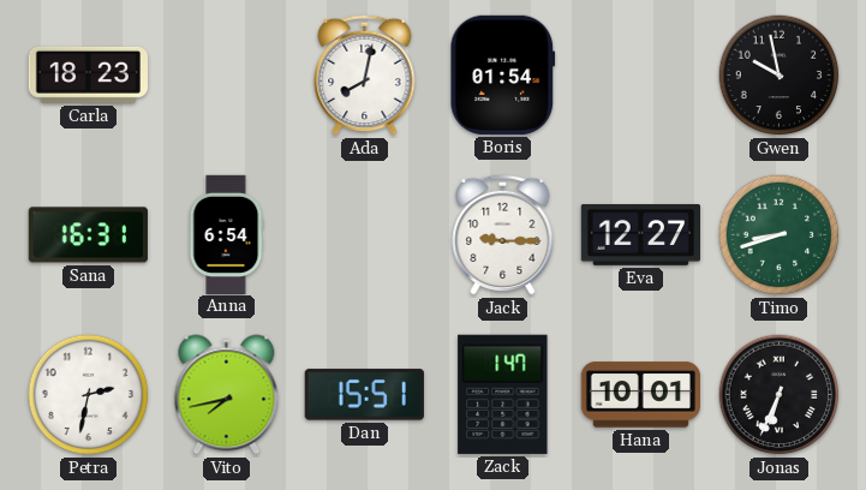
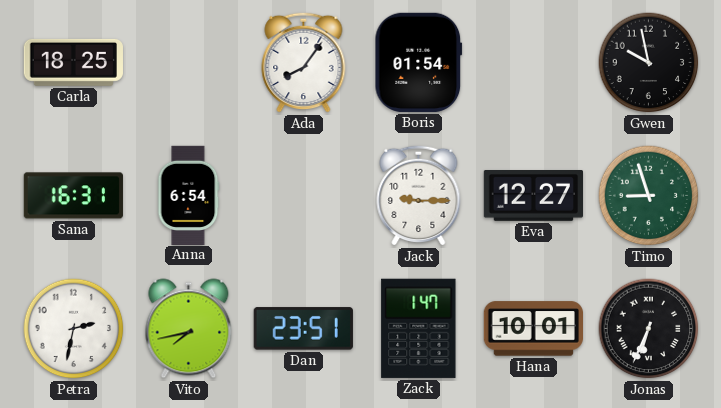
Carla: 18:23 -> 18:25
Ada: 8:02 -> 8:06
Timo: 8:42 -> 8:57
Dan: 15:51 -> 23:51
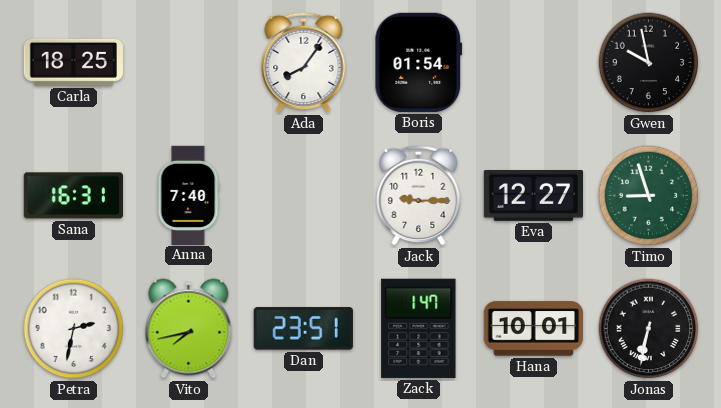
Anna: 6:54 -> 7:40
Jonas: 6:34 -> 6:32
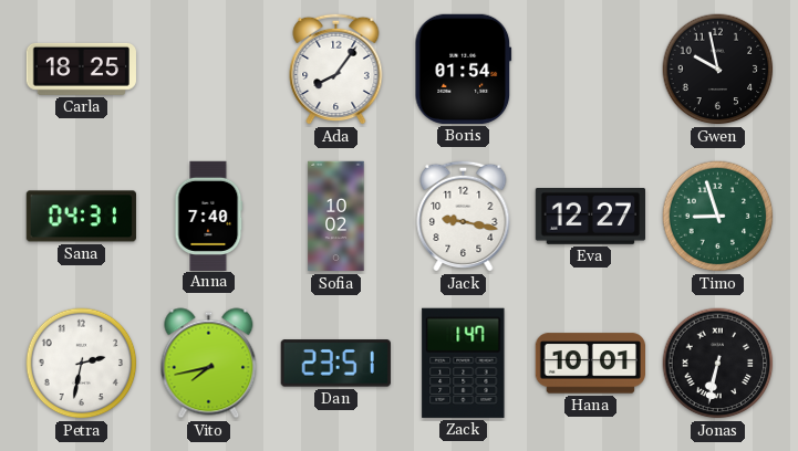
Sana: 16:31 -> 04:31
Sofia: none -> 10:02
Jack: 9:15 -> 9:17
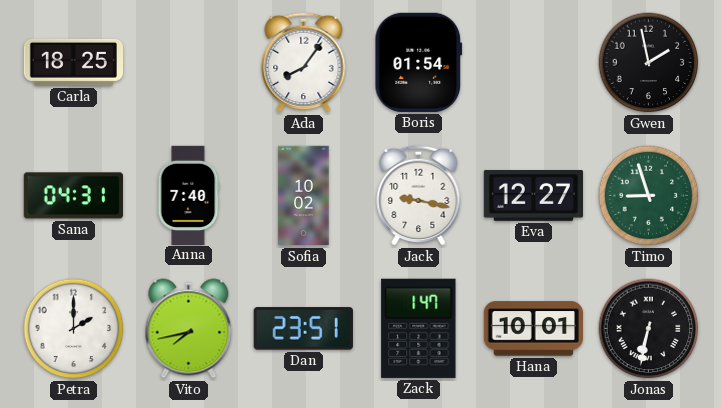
Gwen: 9:58 -> 1:58
Petra: 2:32 -> 2:00
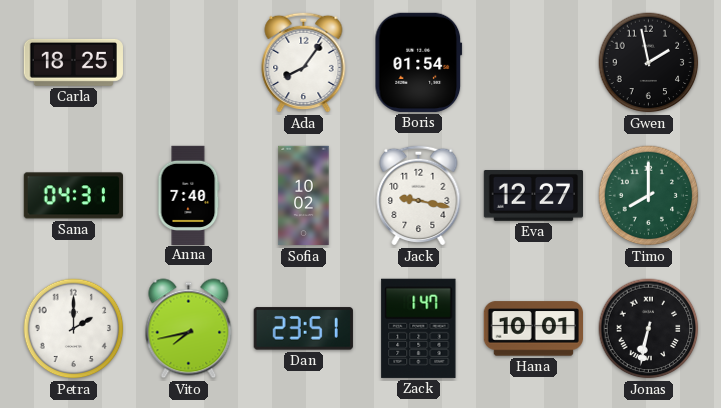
Timo: 8:57 -> 8:00
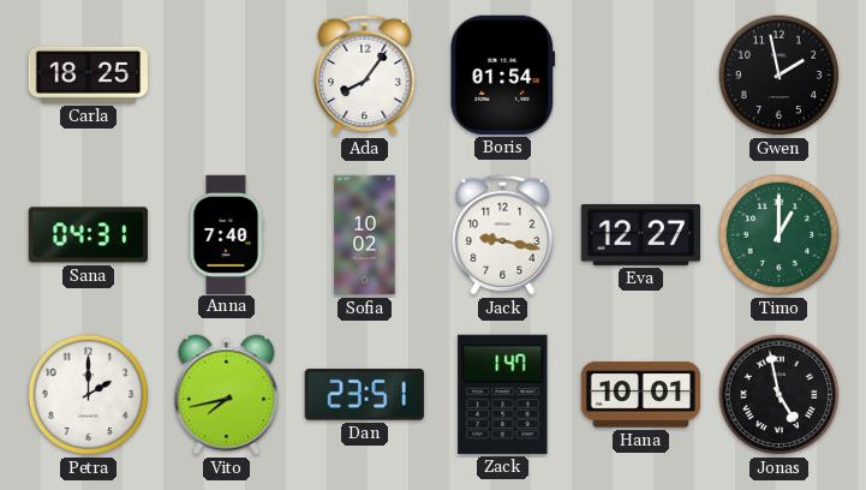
Timo: 8:00 -> 1:00
Jonas: 6:32 -> 4:58
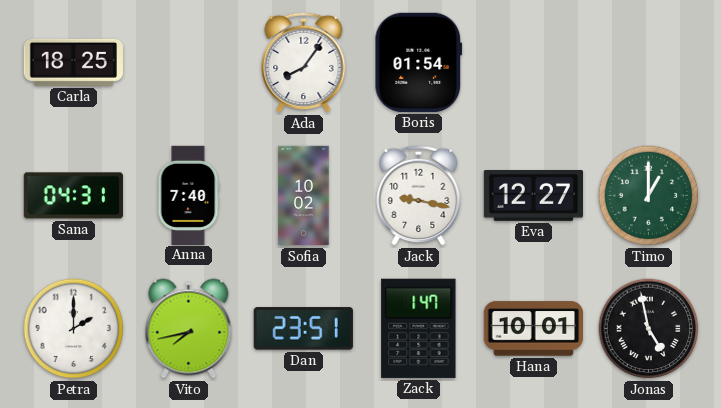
Gwen: 1:58 -> none
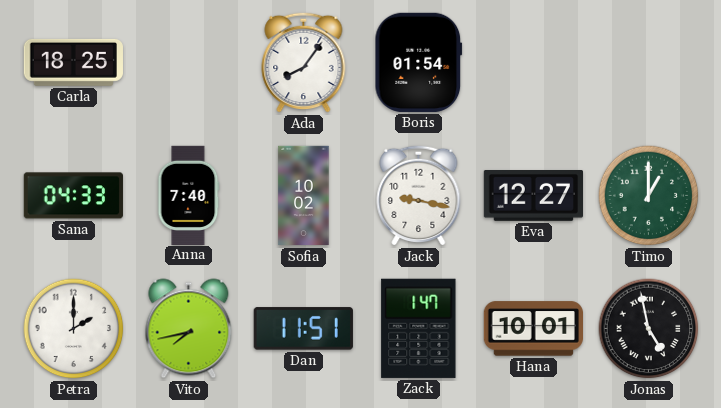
Sana: 04:31 -> 04:33
Dan: 23:51 -> 11:51
